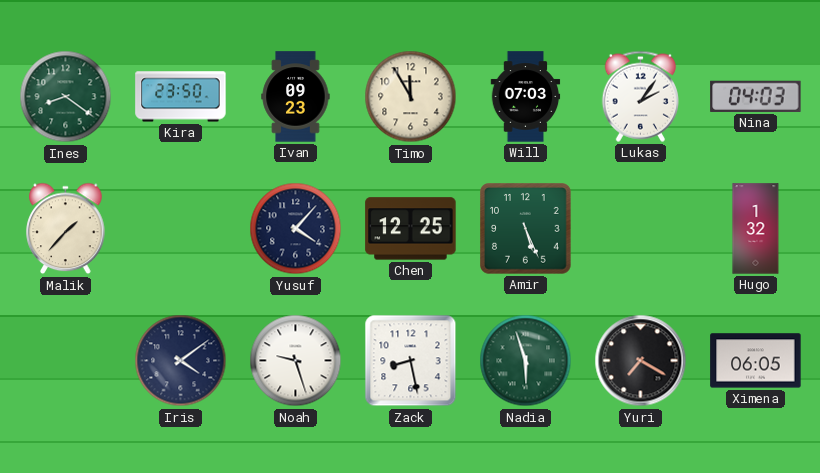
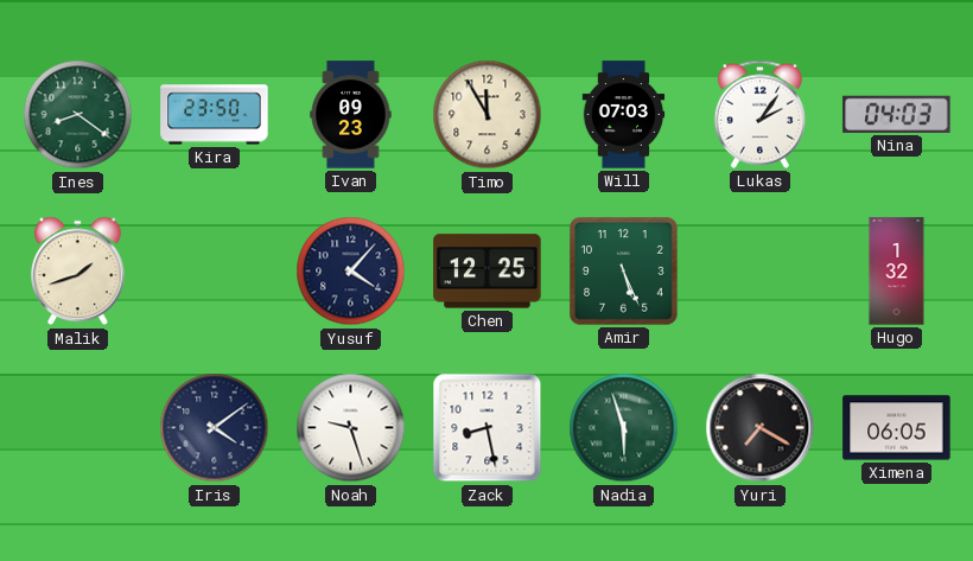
Malik: 1:37 -> 1:42
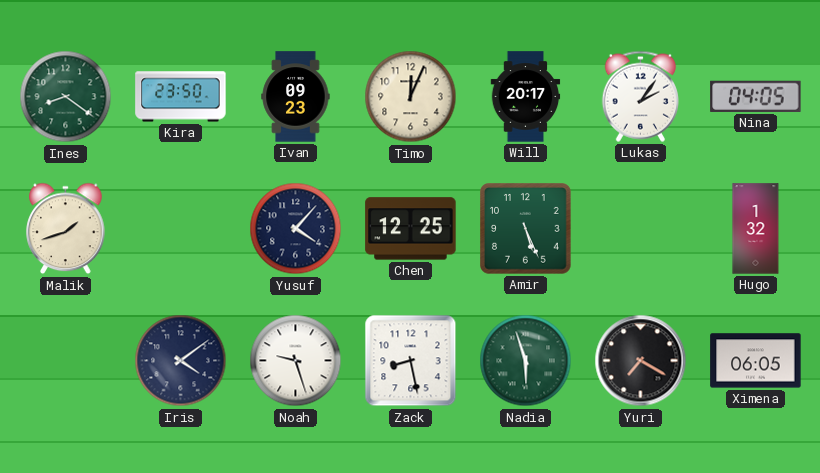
Timo: 11:55 -> 12:04
Will: 07:03 -> 20:17
Nina: 04:03 -> 04:05
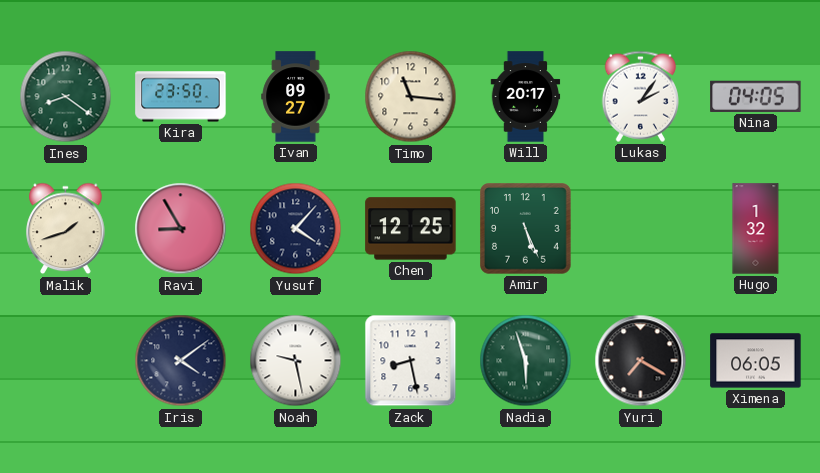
Ivan: 09:23 -> 09:27
Timo: 12:04 -> 11:16
Ravi: none -> 8:55
Noah: 9:27 -> 9:28
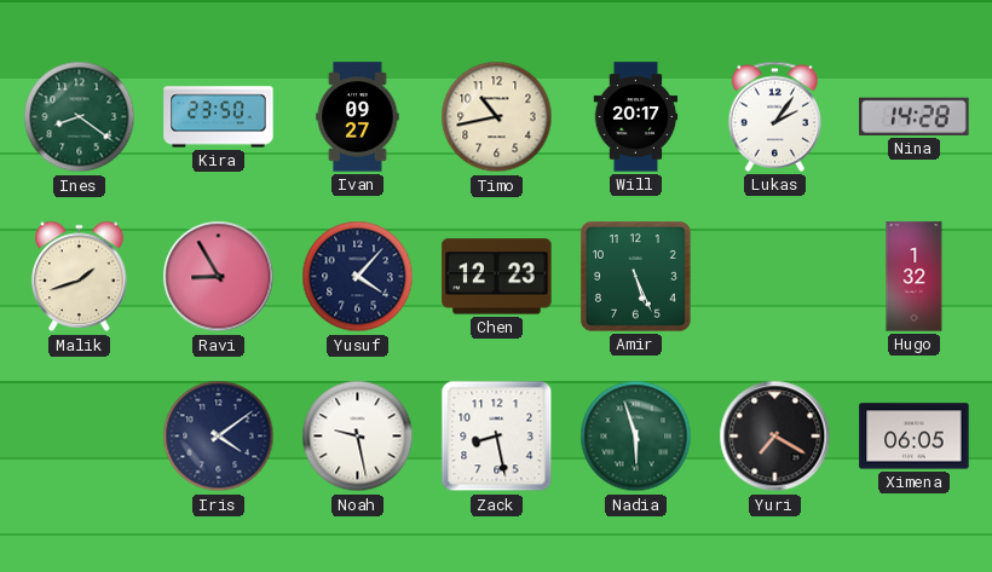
Timo: 11:16 -> 10:43
Nina: 04:05 -> 14:28
Chen: 12:25 -> 12:23
